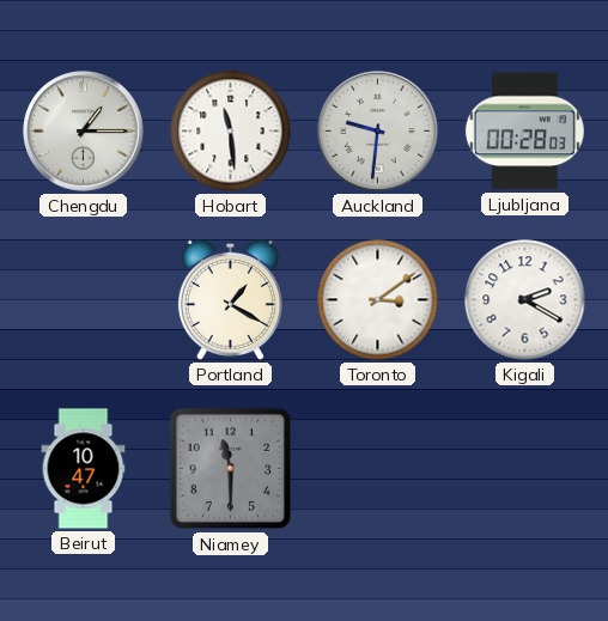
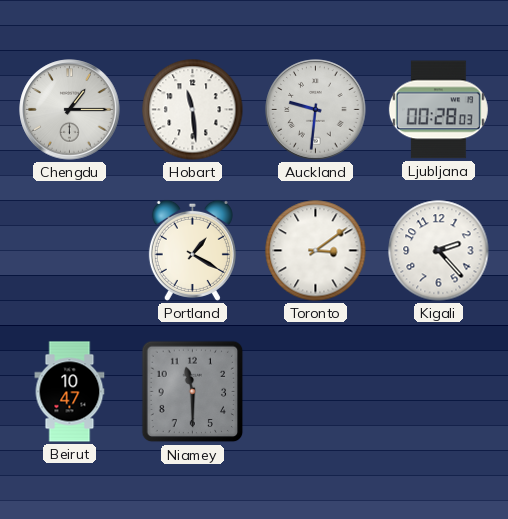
Kigali: 2:20 -> 2:23
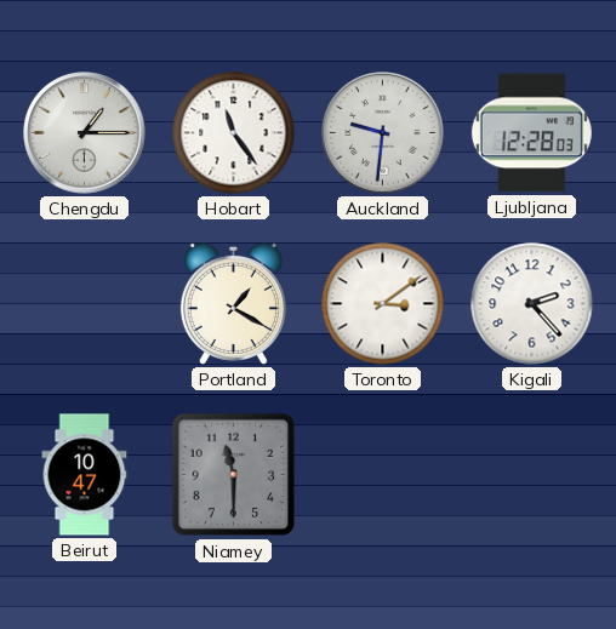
Hobart: 11:29 -> 11:24
Ljubljana: 00:28 -> 12:28
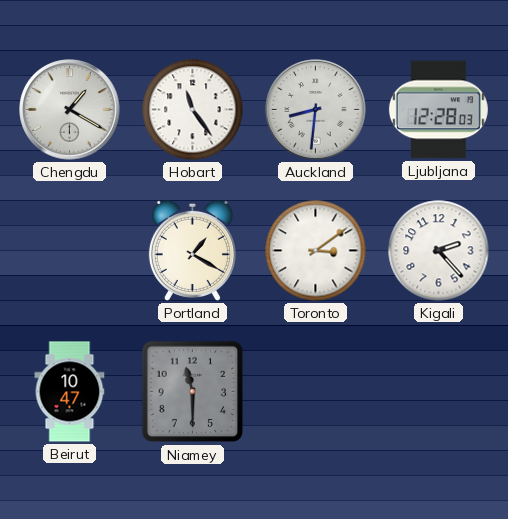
Chengdu: 1:15 -> 1:20
Auckland: 9:31 -> 8:31
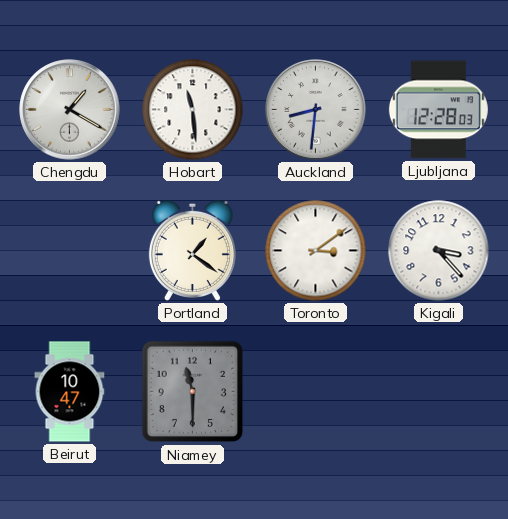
Hobart: 11:24 -> 11:29
Portland: 1:20 -> 1:21
Kigali: 2:23 -> 3:23
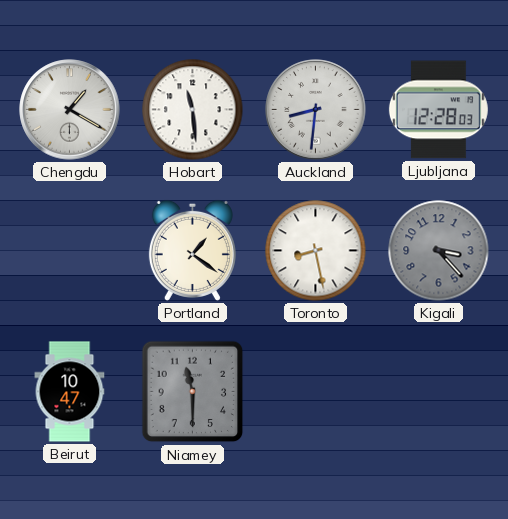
Toronto: 3:09 -> 8:28
Kigali dial: white -> grey
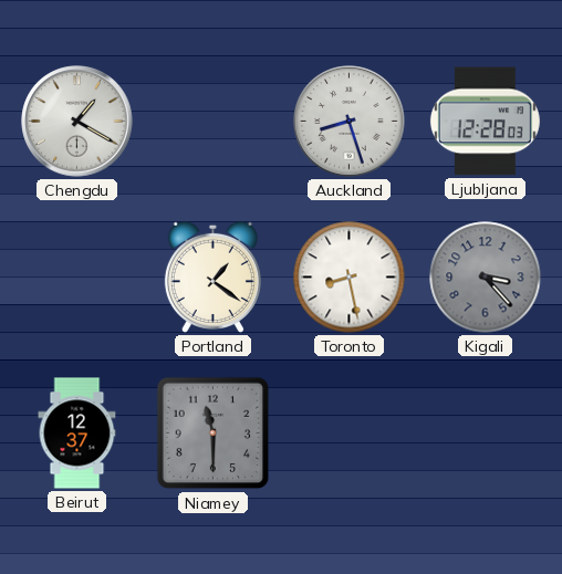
Hobart: 11:29 -> none
Auckland: 8:31 -> 8:27
Beirut: 10:47 -> 12:37
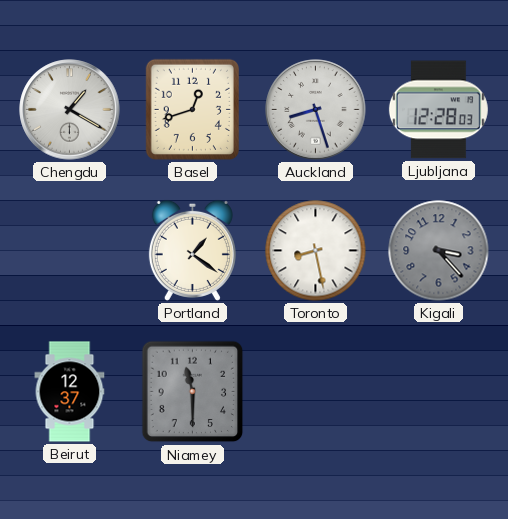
Basel: none -> 12:42
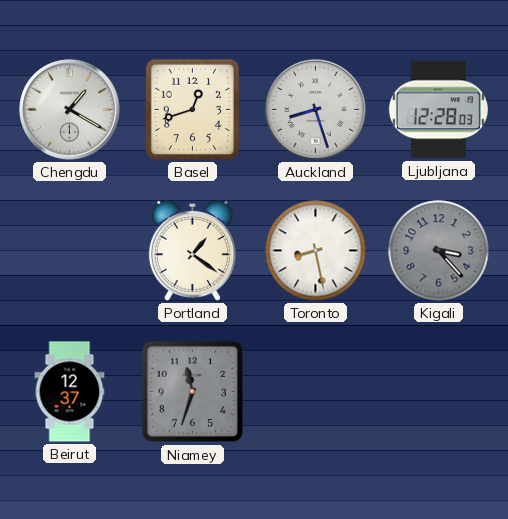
Niamey: 11:30 -> 11:33
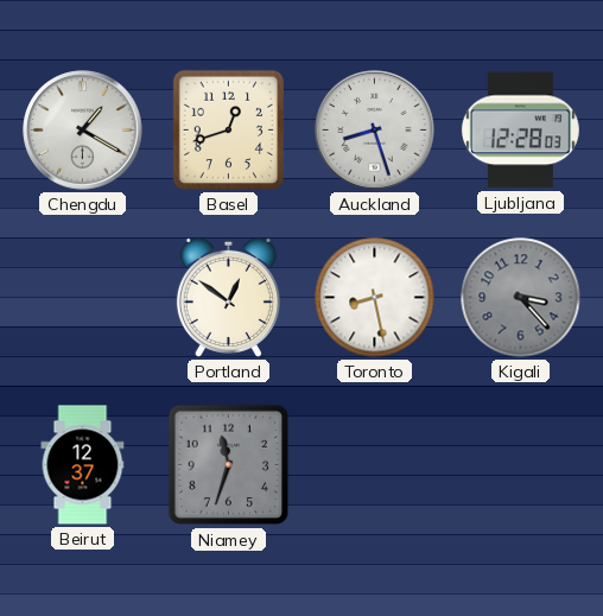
Portland: 1:21 -> 12:51
